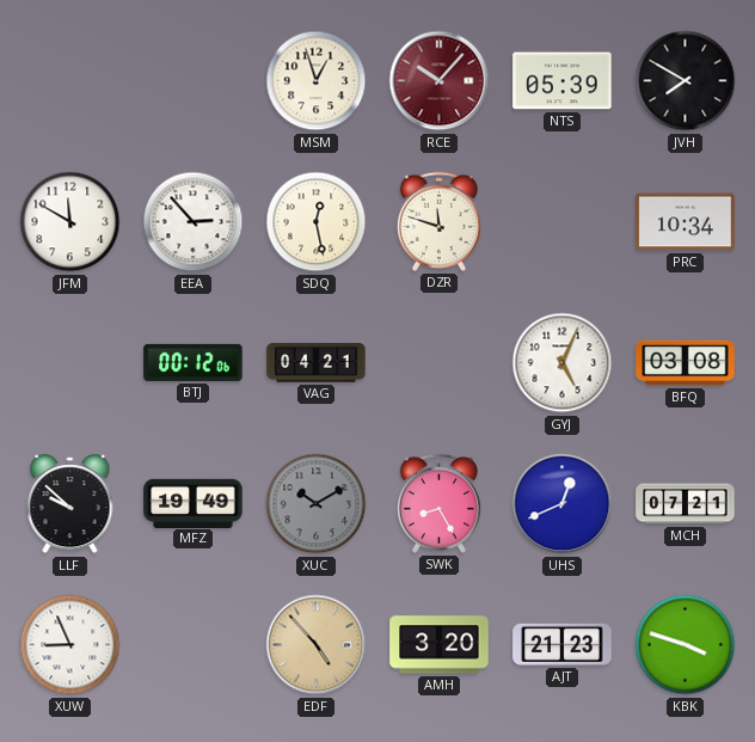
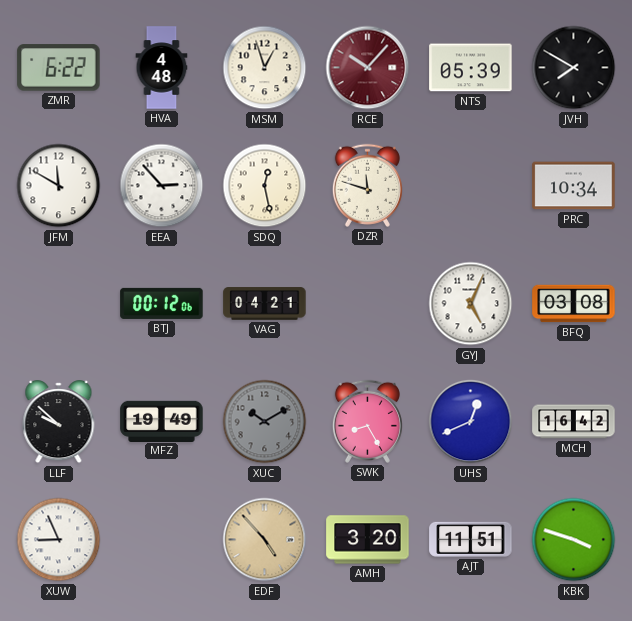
ZMR: none -> 6:22
HVA: none -> 4:48
MCH: 07:21 -> 16:42
AJT: 21:23 -> 11:51
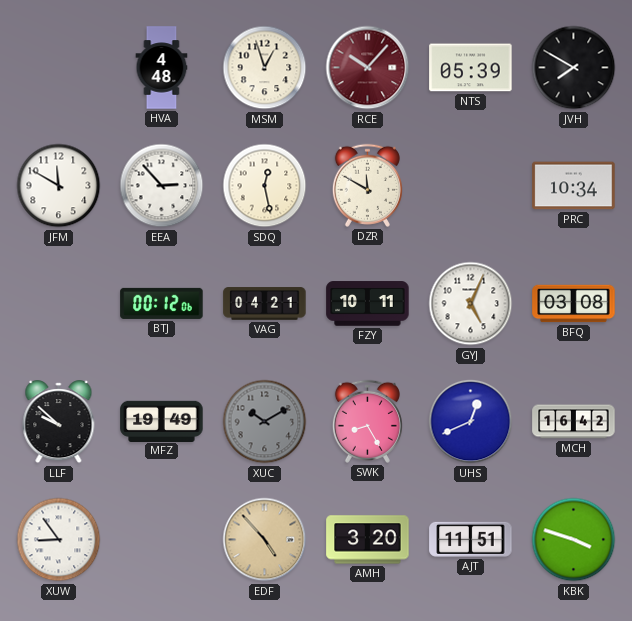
ZMR: 6:22 -> none
DZR: 11:48 -> 11:50
FZY: none -> 10:11
XUW: 8:56 -> 8:54
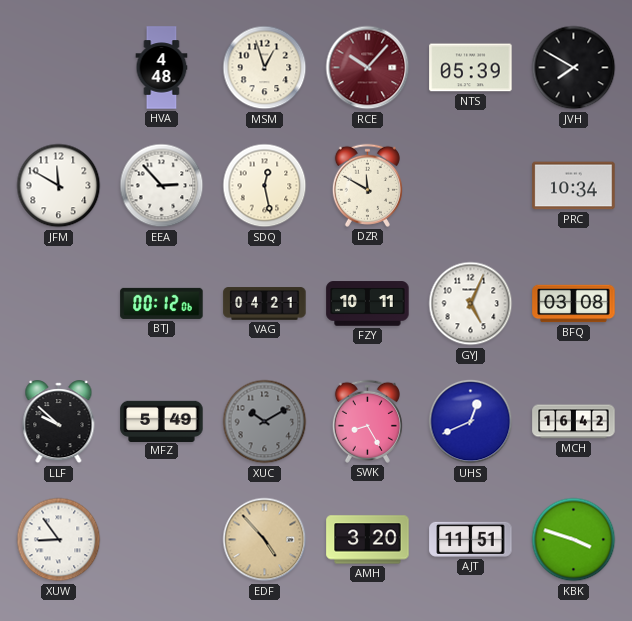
MFZ: 19:49 -> 5:49
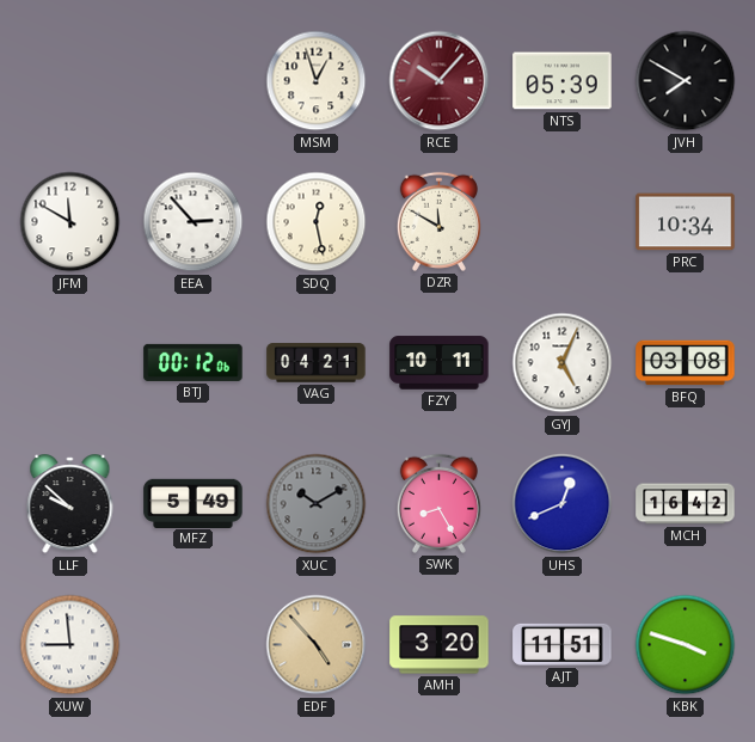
HVA: 4:48 -> none
XUW: 8:54 -> 8:59
